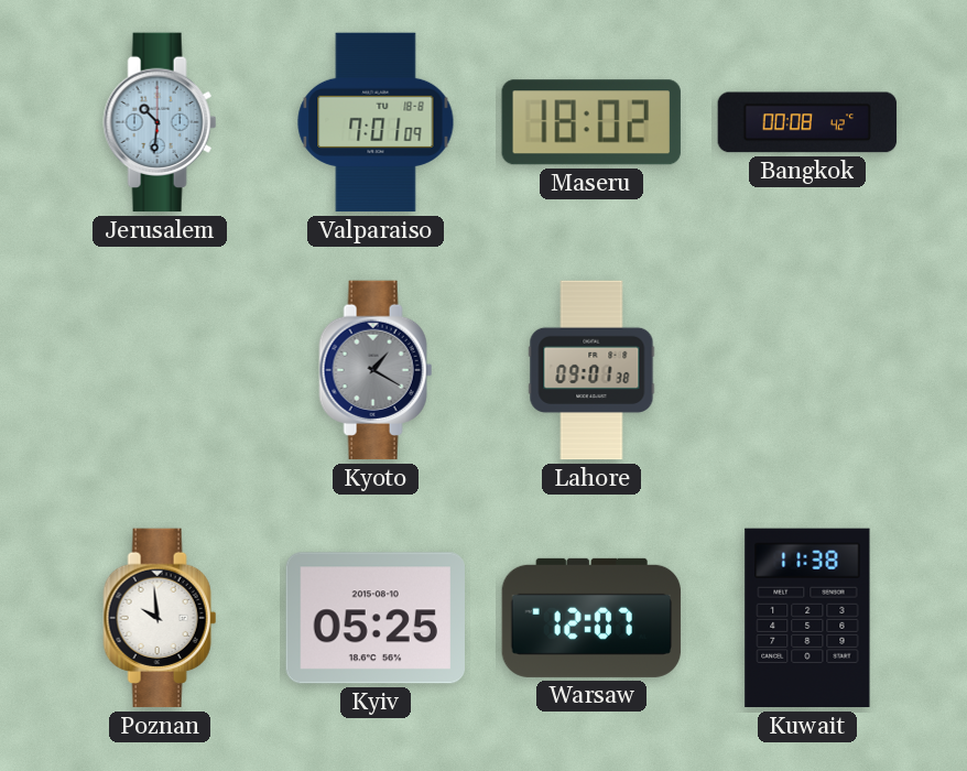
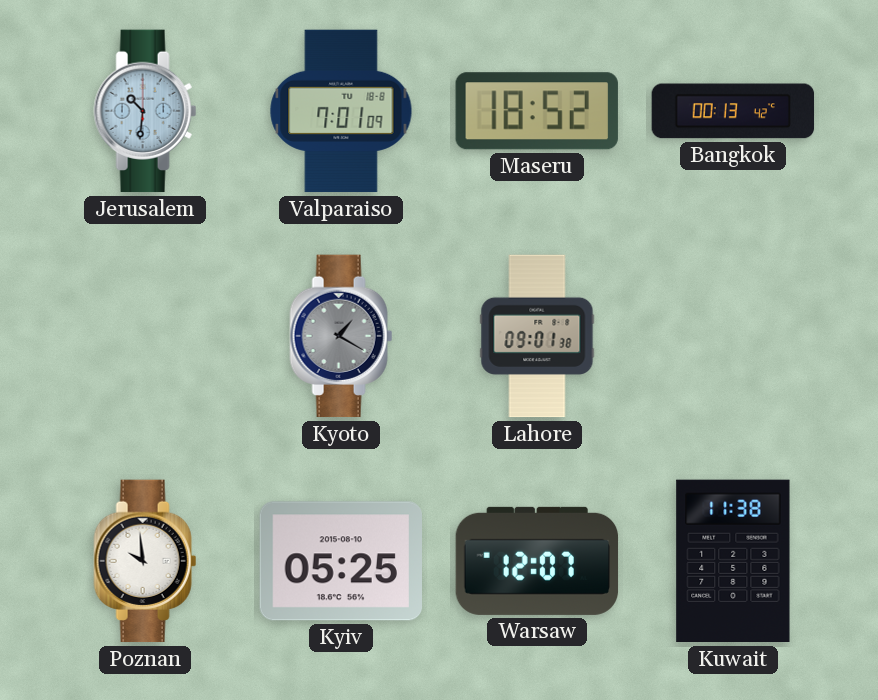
Maseru: 18:02 -> 18:52
Bangkok: 00:08 -> 00:13
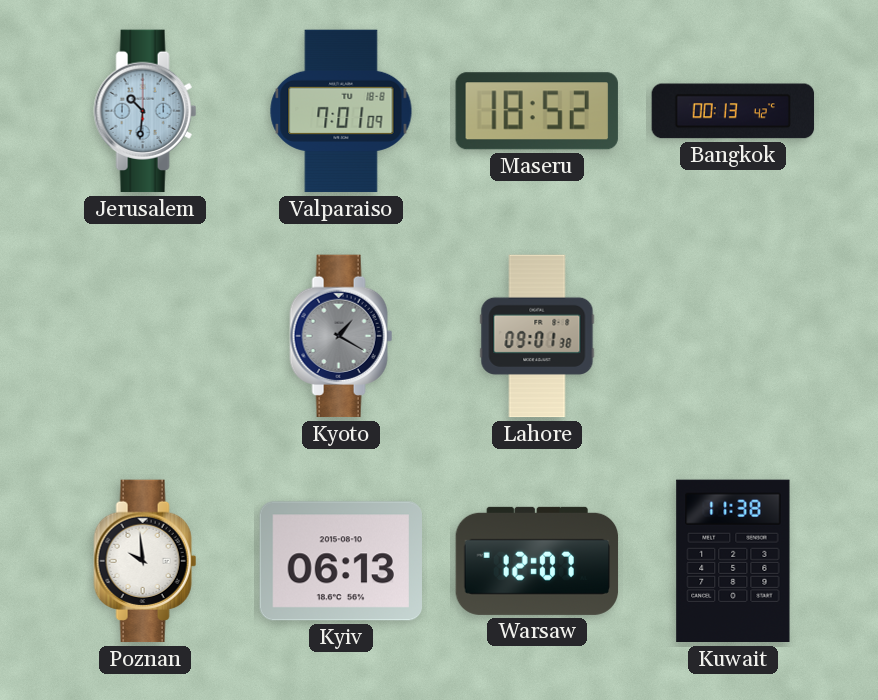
Kyiv: 05:25 -> 06:13
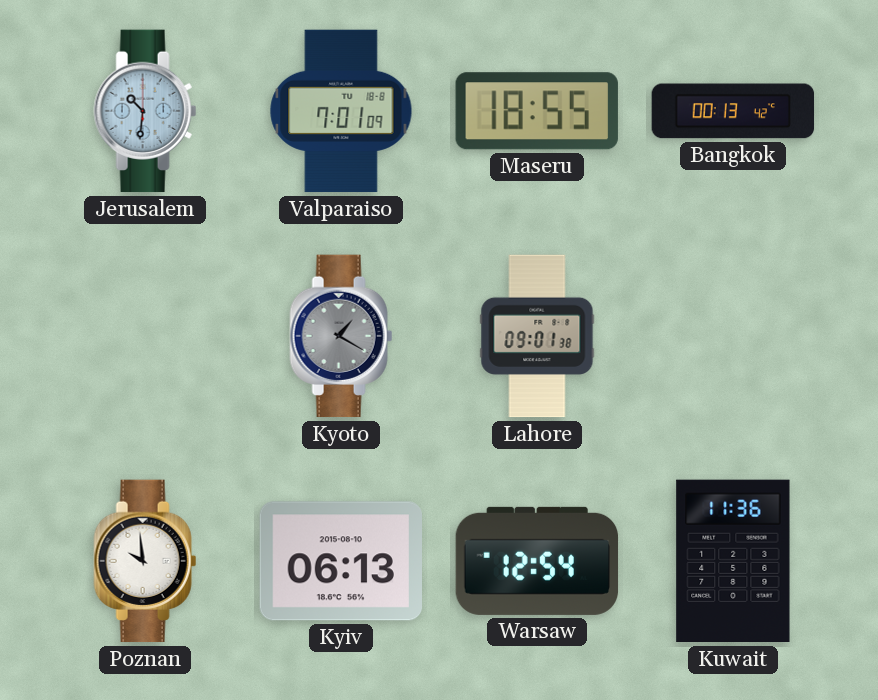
Maseru: 18:52 -> 18:55
Warsaw: 12:07 -> 12:54
Kuwait: 11:38 -> 11:36
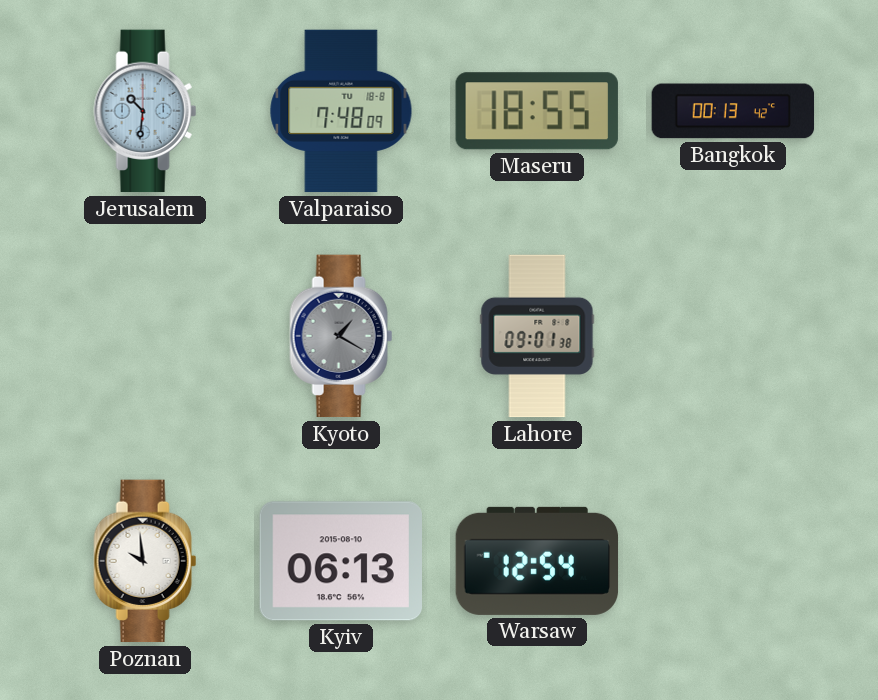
Valparaiso: 7:01 -> 7:48
Kuwait: 11:36 -> none
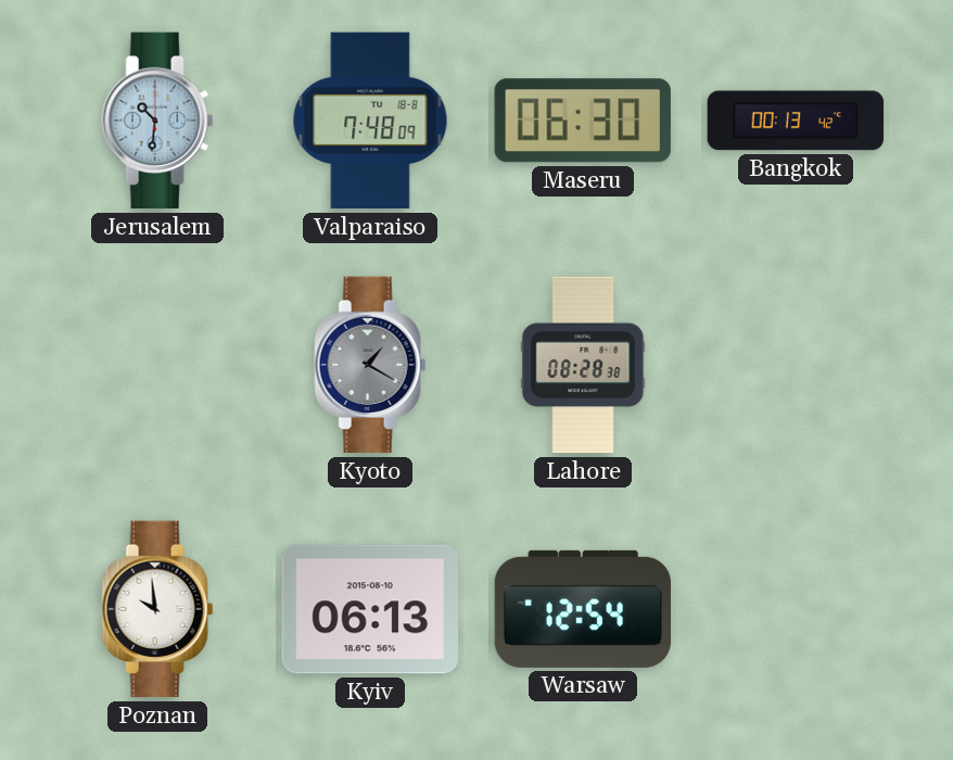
Maseru: 18:55 -> 06:30
Lahore: 09:01 -> 08:28
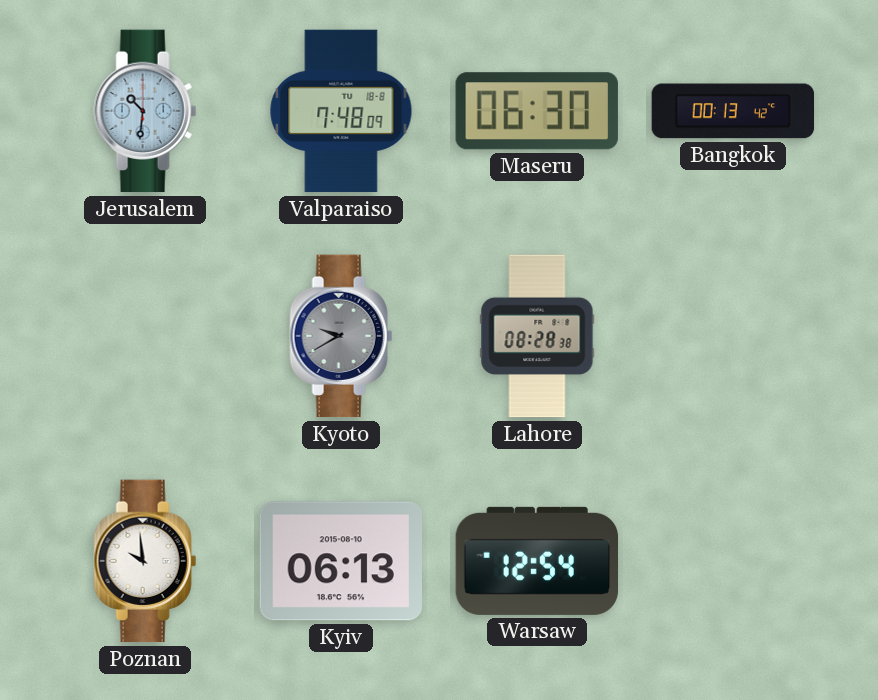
Kyoto: 1:20 -> 9:40
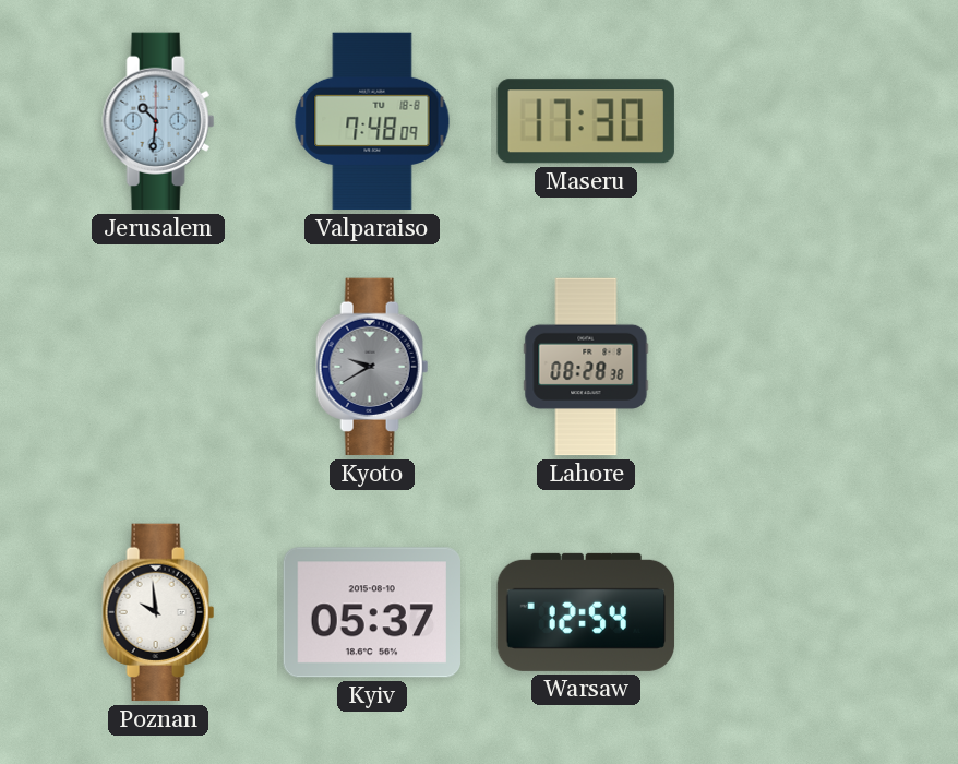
Maseru: 06:30 -> 17:30
Bangkok: 00:13 -> none
Kyiv: 06:13 -> 05:37
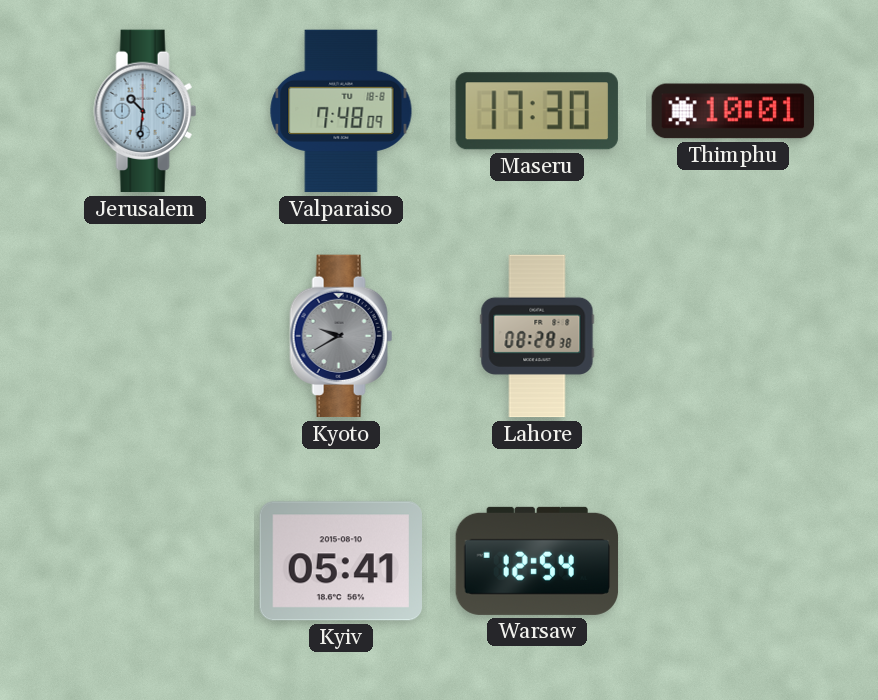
Thimphu: none -> 10:01
Poznan: 9:59 -> none
Kyiv: 05:37 -> 05:41
